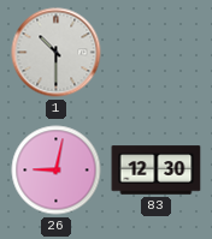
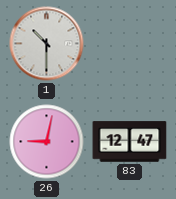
83: 12:30 -> 12:47
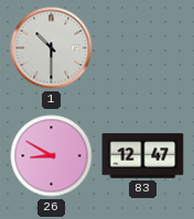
26: 9:02 -> 8:50
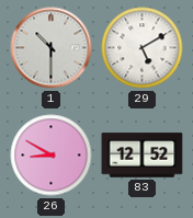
29: none -> 5:10
83: 12:47 -> 12:52
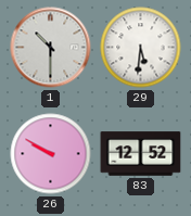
29: 5:10 -> 5:31
26: 8:50 -> 9:50
